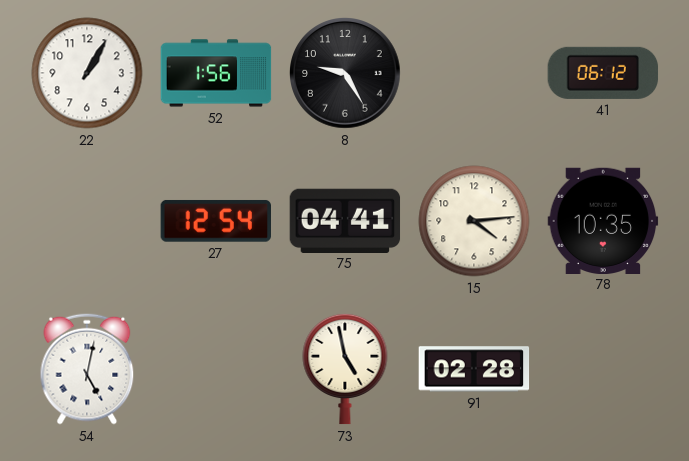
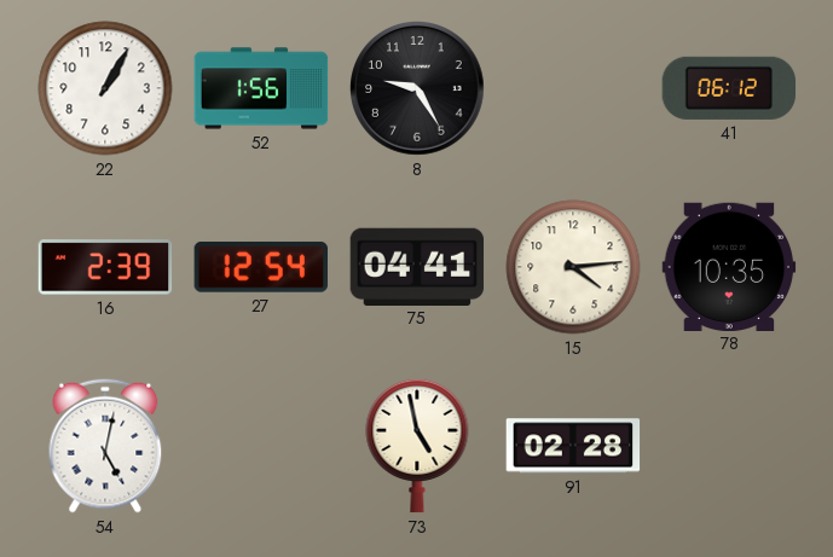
16: none -> 2:39
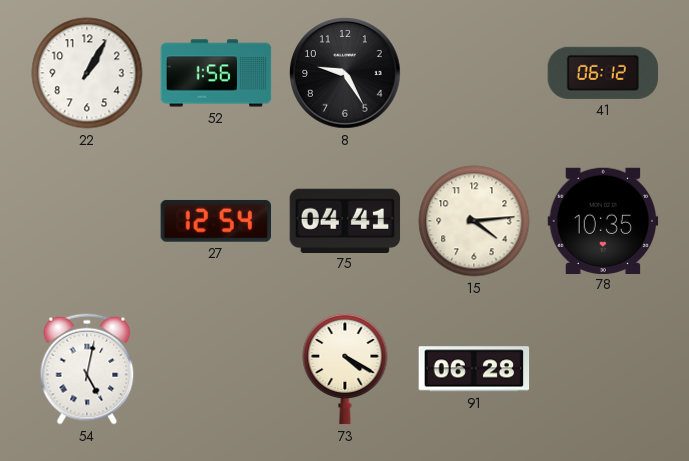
16: 2:39 -> none
73: 4:58 -> 4:20
91: 02:28 -> 06:28
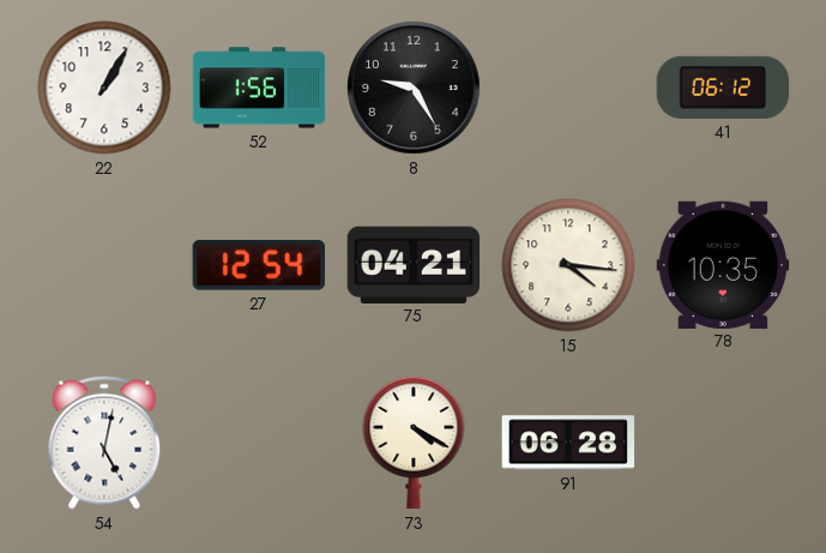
75: 04:41 -> 04:21
15: 4:14 -> 4:16
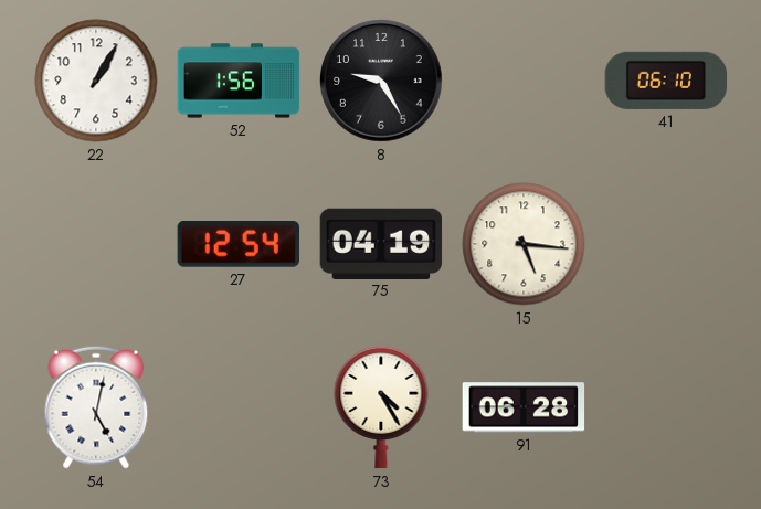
41: 06:12 -> 06:10
75: 04:21 -> 04:19
15: 4:16 -> 5:16
78: 10:35 -> none
73: 4:20 -> 4:25
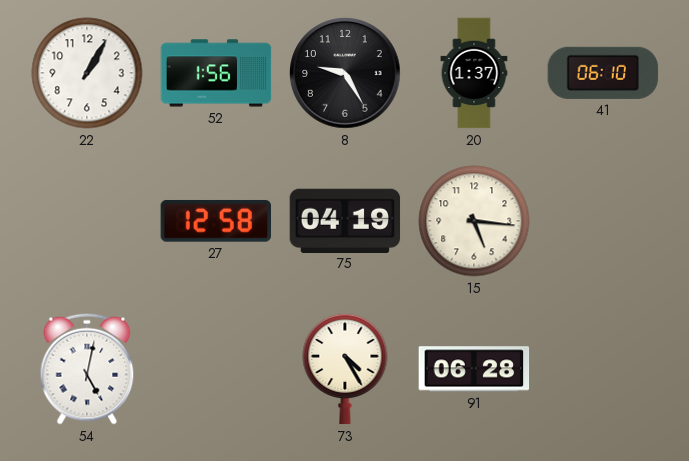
20: none -> 1:37
27: 12:54 -> 12:58
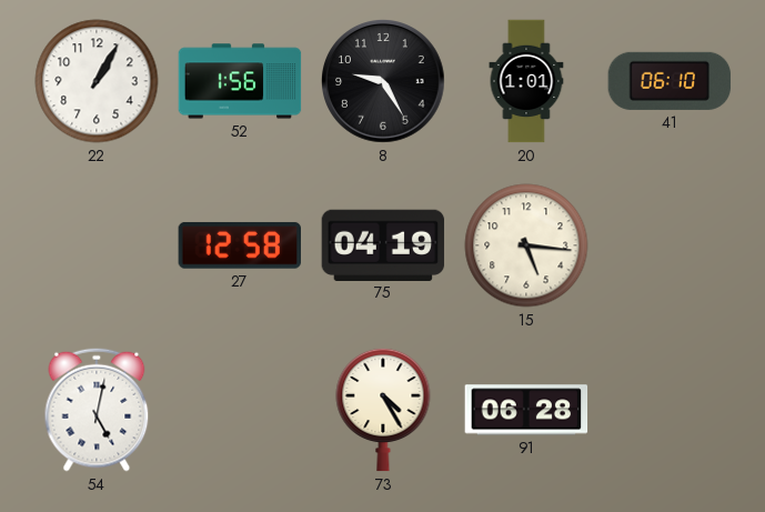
20: 1:37 -> 1:01
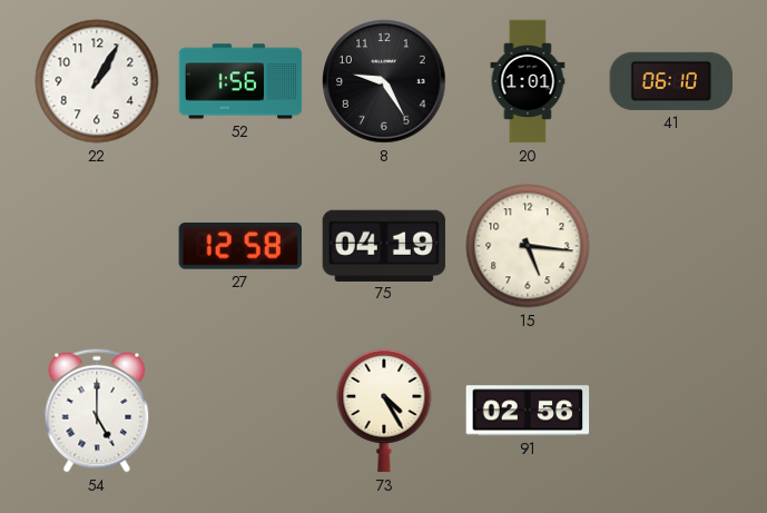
54: 5:02 -> 5:00
91: 06:28 -> 02:56
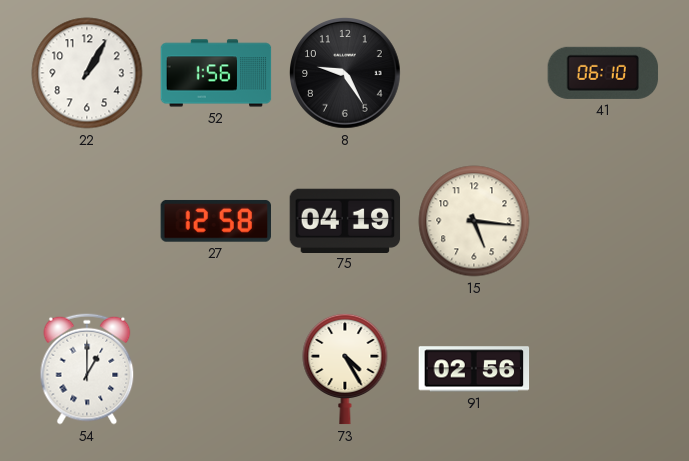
20: 1:01 -> none
54: 5:00 -> 1:00
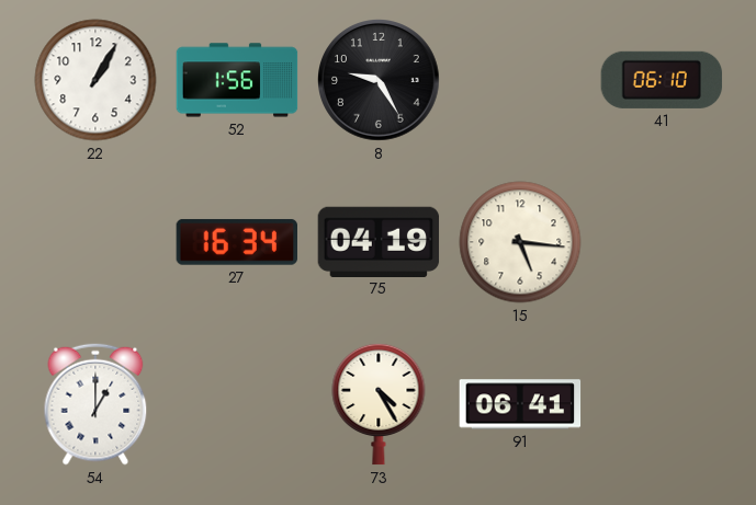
27: 12:58 -> 16:34
91: 02:56 -> 06:41
